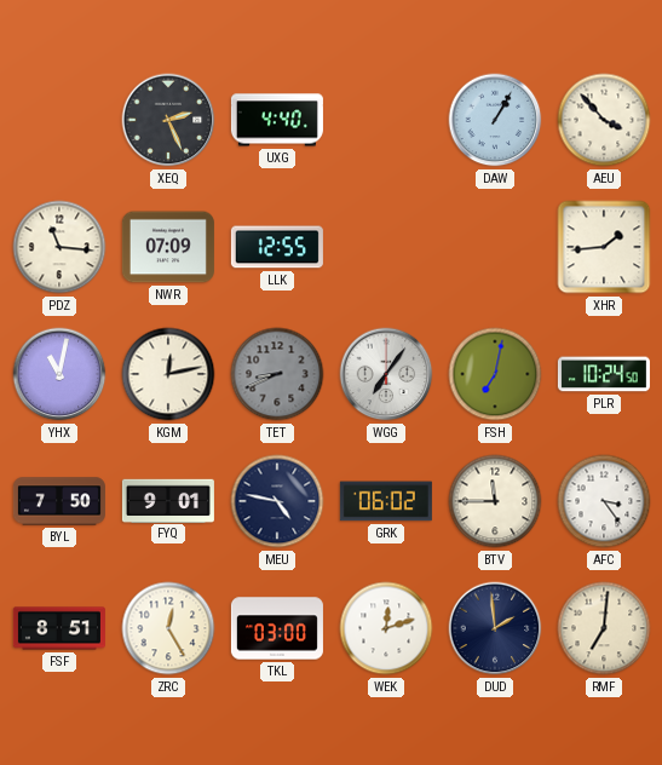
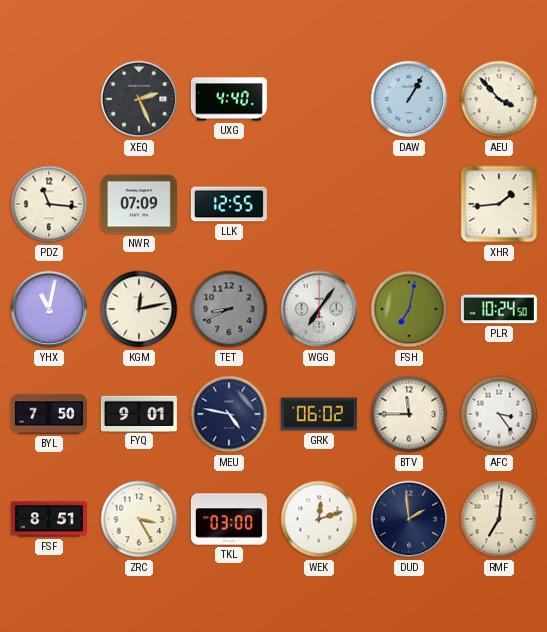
ZRC: 12:25 -> 3:25
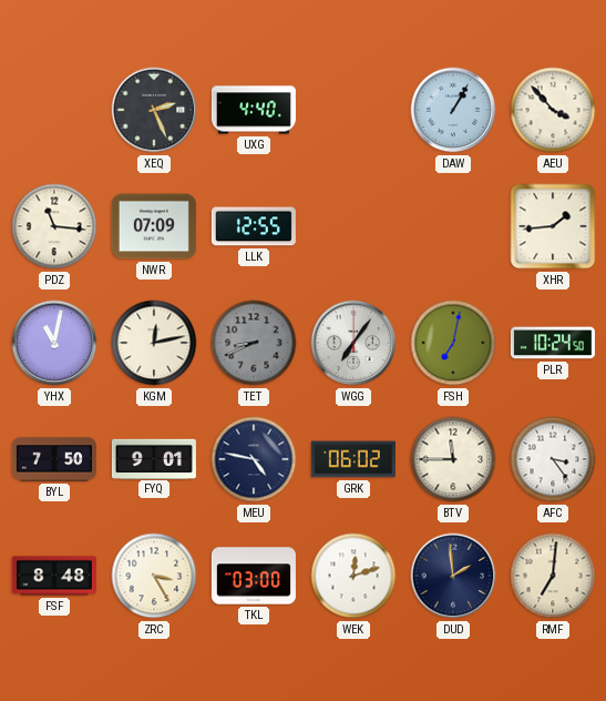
FSF: 8:51 -> 8:48
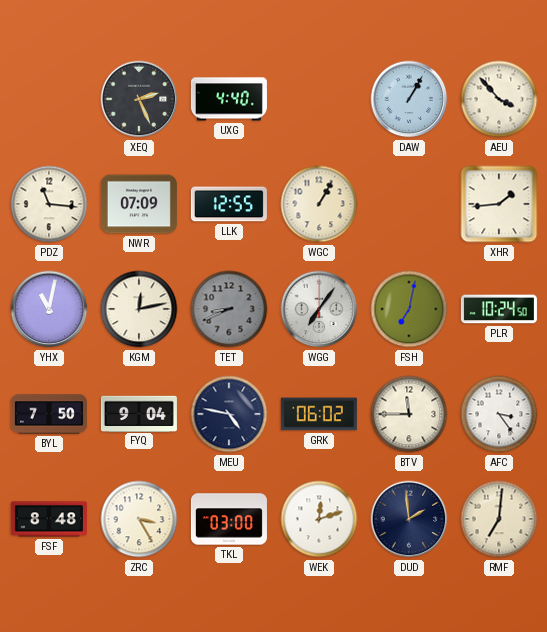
WGC: none -> 1:05
FYQ: 9:01 -> 9:04
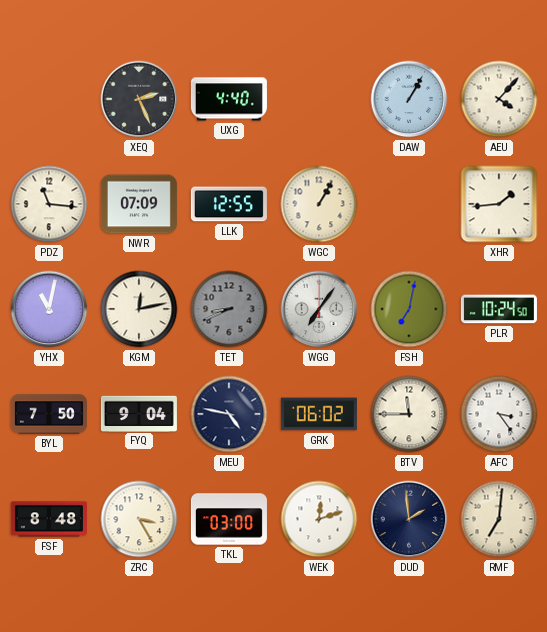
AEU: 3:53 -> 4:07
